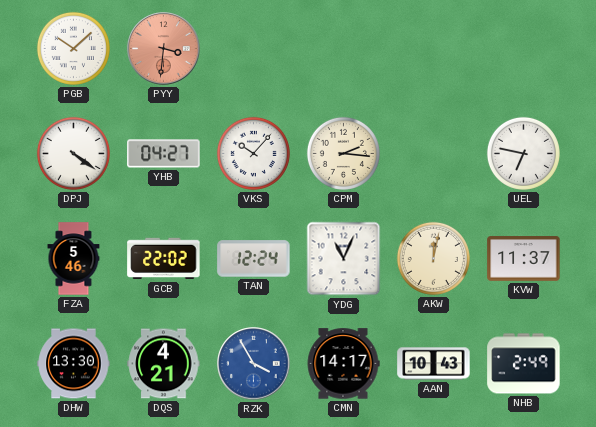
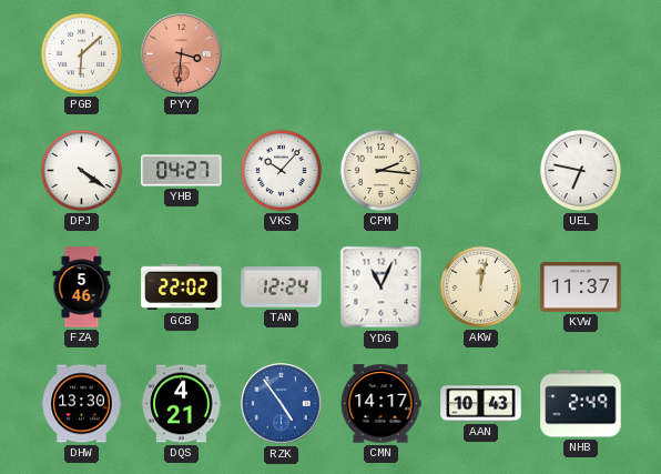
PGB: 10:08 -> 6:08
RZK: 3:55 -> 4:54
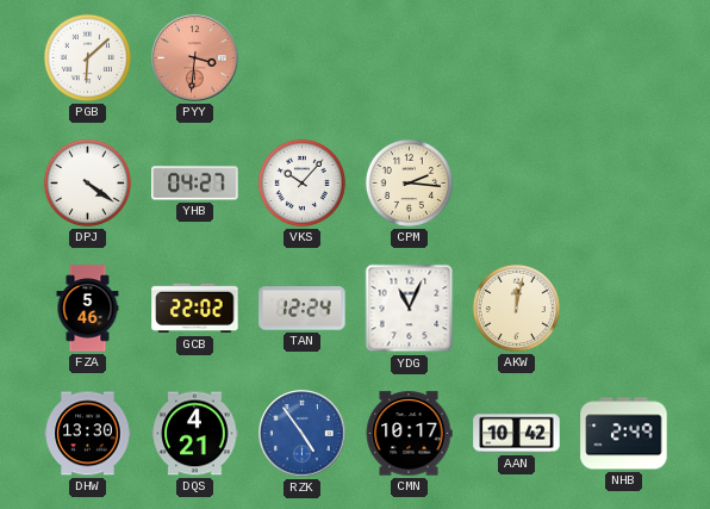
UEL: 6:47 -> none
KVW: 11:37 -> none
CMN: 14:17 -> 10:17
AAN: 10:43 -> 10:42
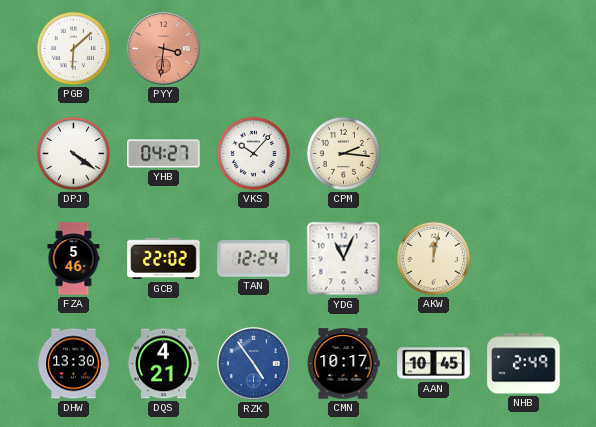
AAN: 10:42 -> 10:45
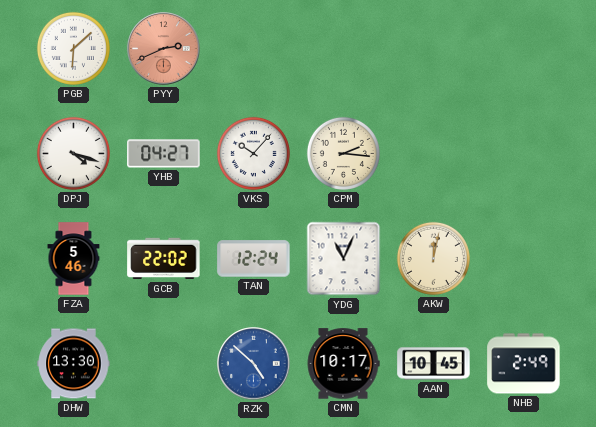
PYY: 3:31 -> 2:41
DPJ: 4:21 -> 4:18
DQS: 4:21 -> none
RZK: 4:54 -> 4:52
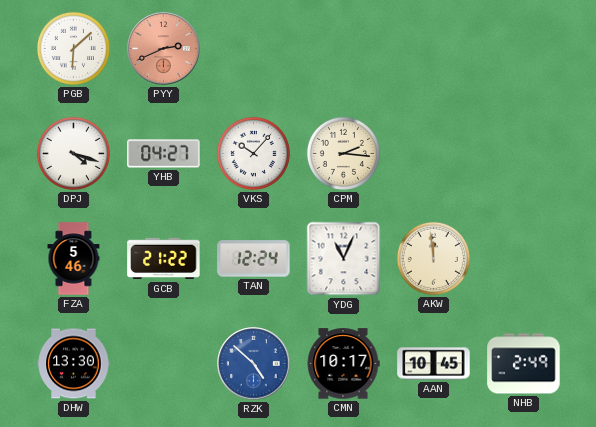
GCB: 22:02 -> 21:22
AKW: 12:02 -> 11:59
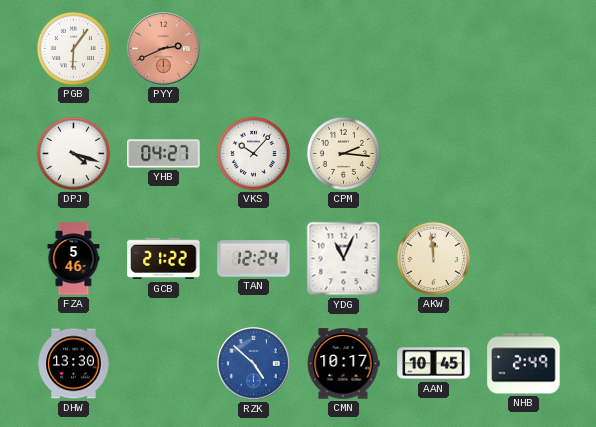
PGB: 6:08 -> 6:06
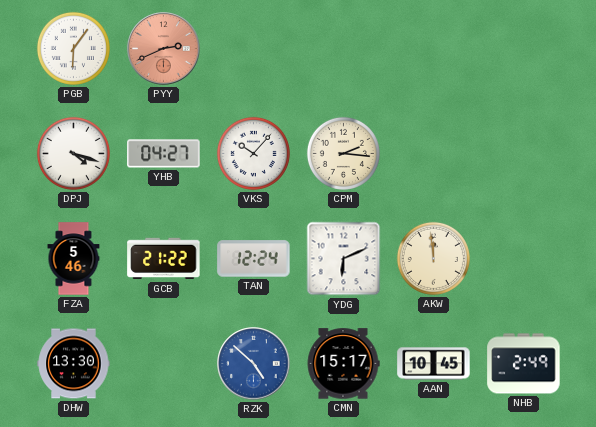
YDG: 11:04 -> 6:11
CMN: 10:17 -> 15:17
